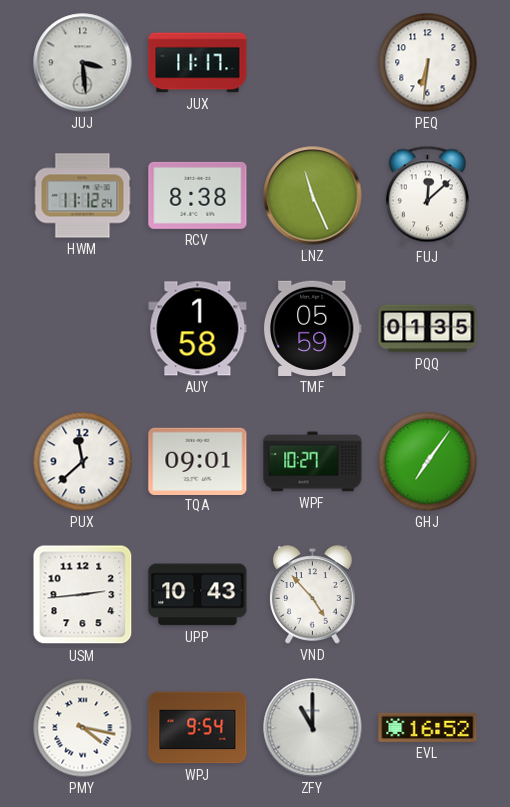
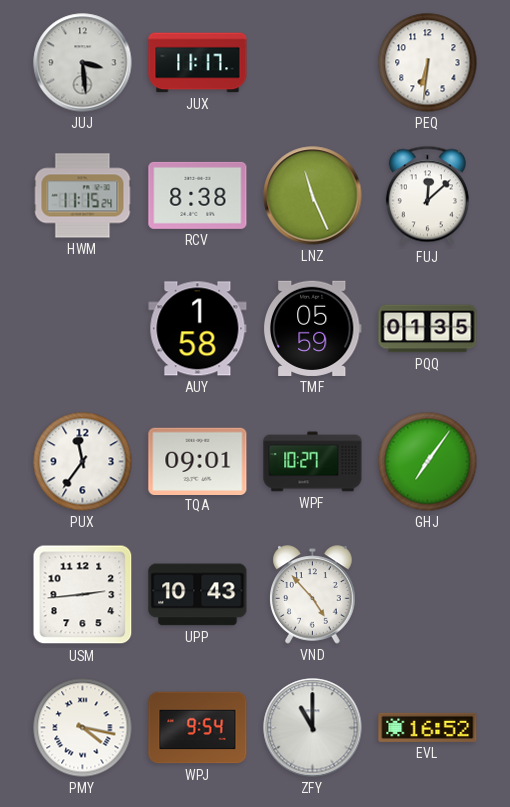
HWM: 11:12 -> 11:15
PUX: 11:38 -> 11:36
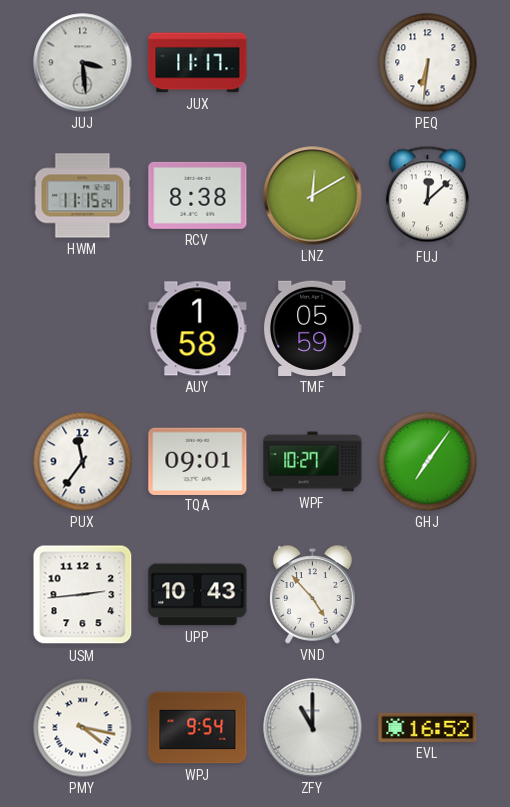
LNZ: 11:26 -> 12:10
PQQ: 01:35 -> none
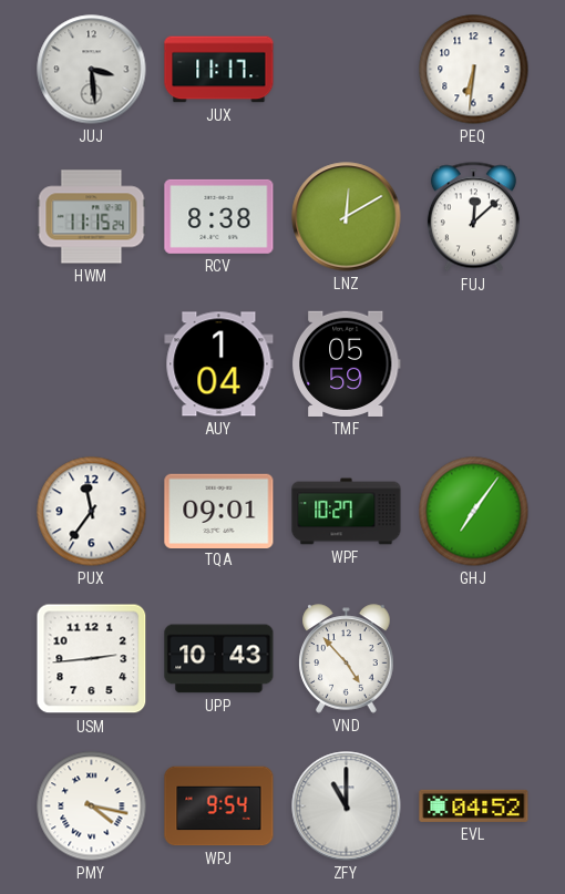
AUY: 1:58 -> 1:04
EVL: 16:52 -> 04:52
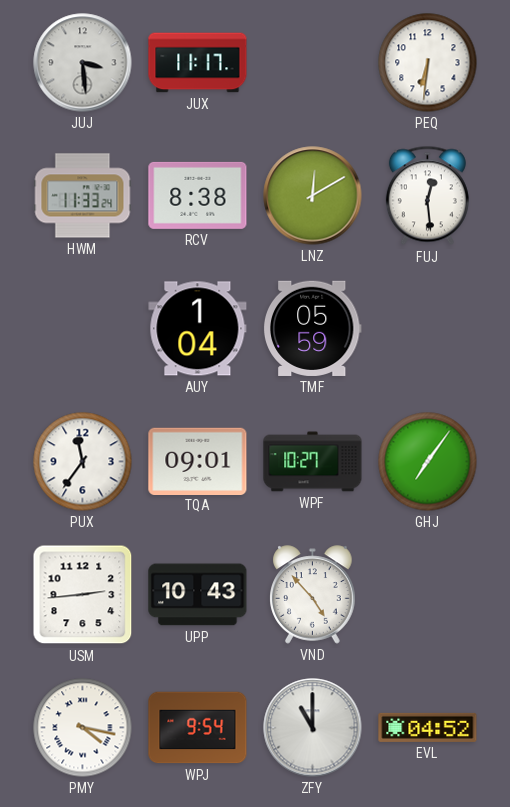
HWM: 11:15 -> 11:33
FUJ: 12:08 -> 12:29
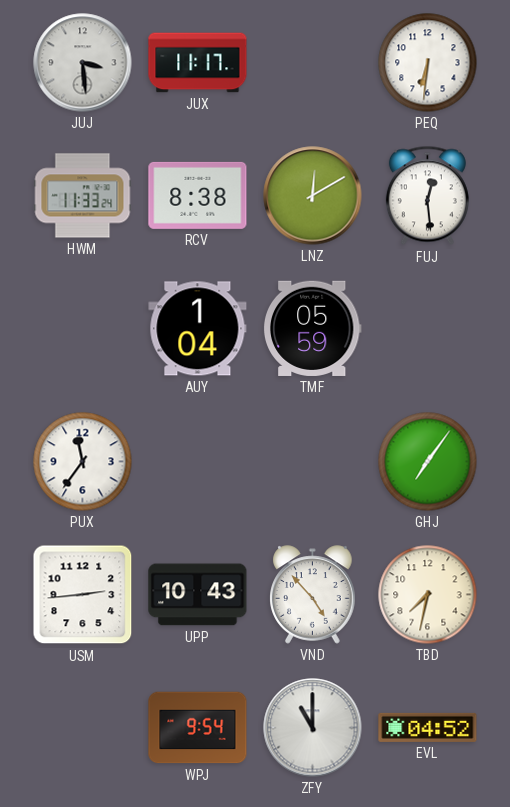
TQA: 09:01 -> none
WPF: 10:27 -> none
TBD: none -> 7:32
PMY: 4:17 -> none
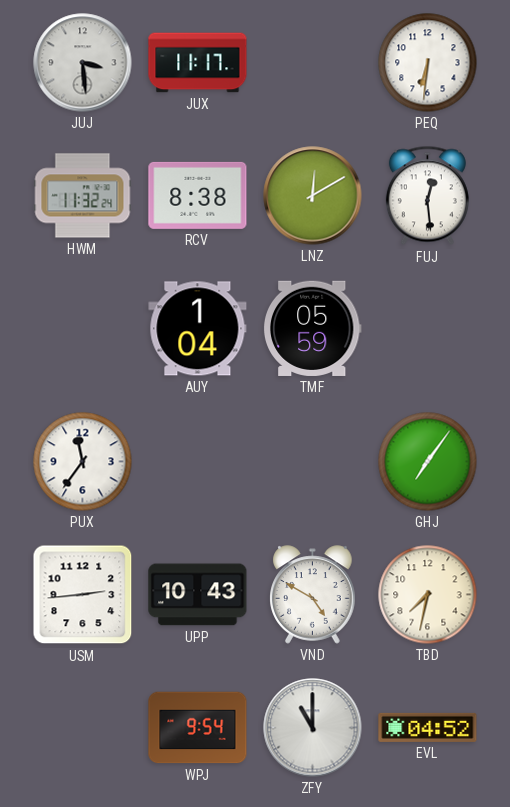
HWM: 11:33 -> 11:32
VND: 4:53 -> 4:50
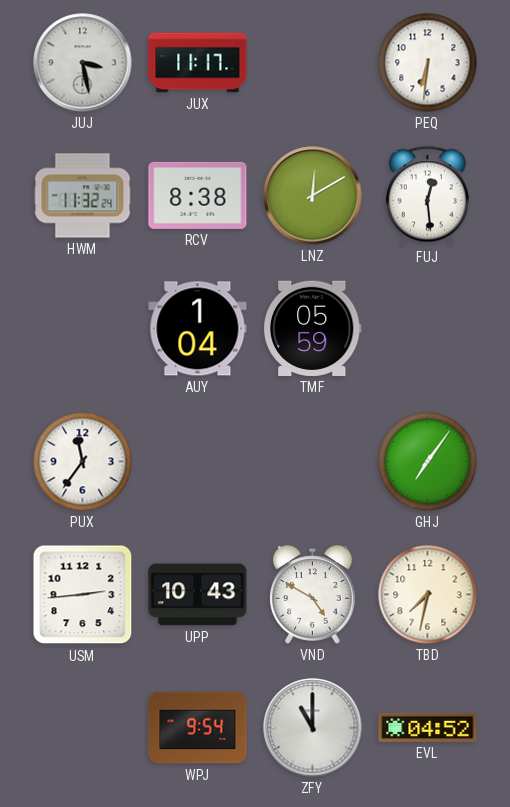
JUJ: 3:29 -> 3:28
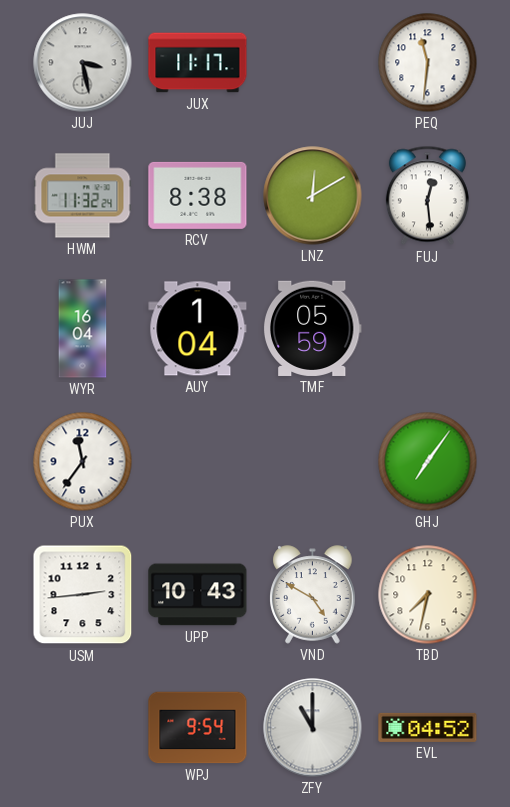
PEQ: 6:31 -> 11:31
WYR: none -> 16:04
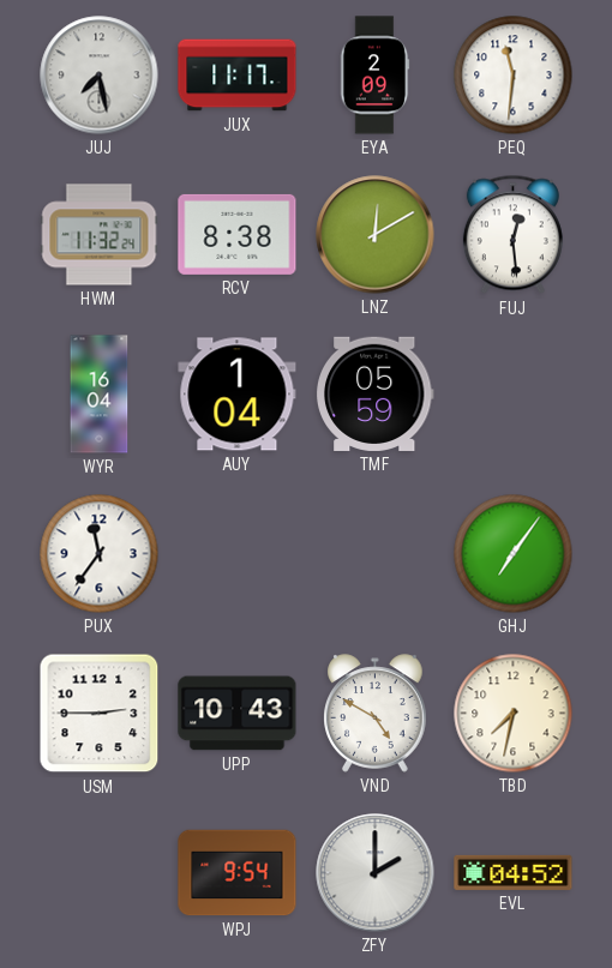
JUJ: 3:28 -> 7:28
EYA: none -> 2:09
USM: 2:44 -> 2:45
ZFY: 11:00 -> 2:00
